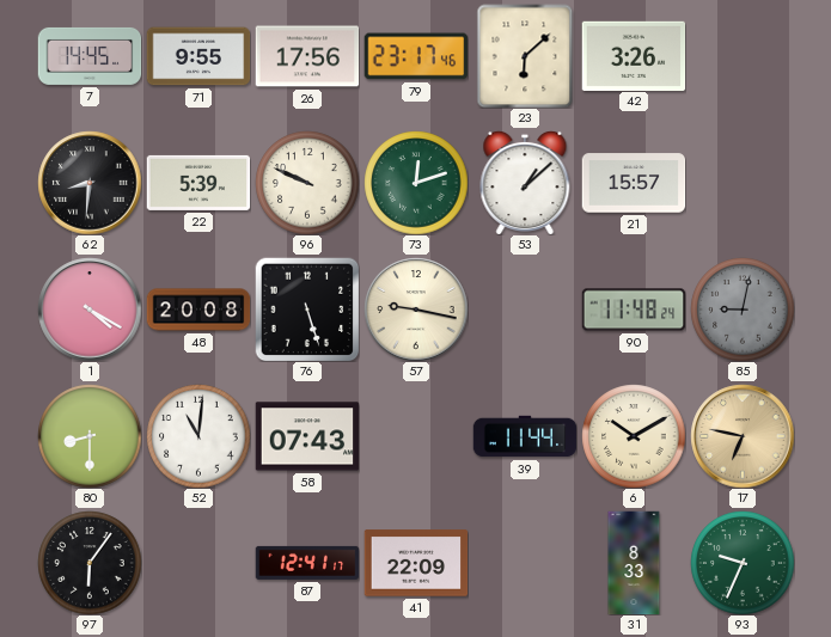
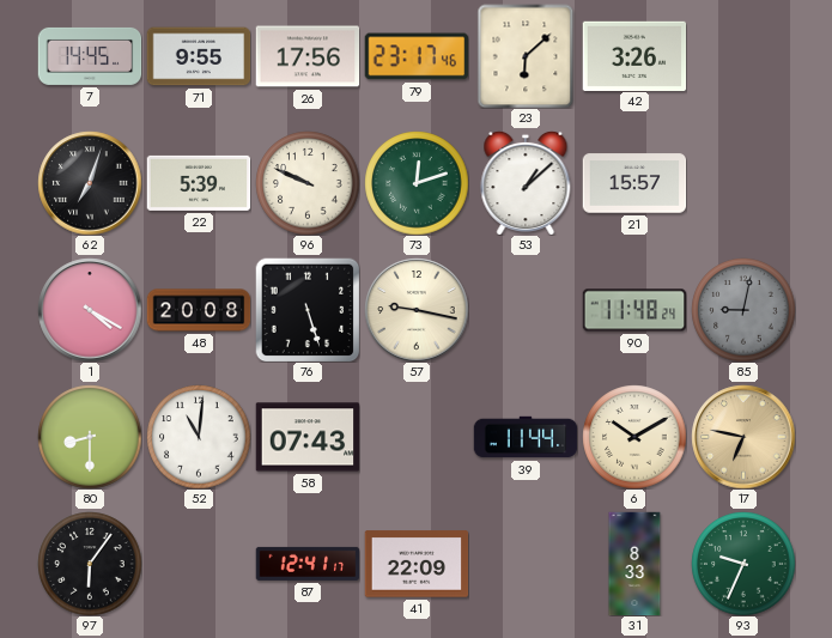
62: 8:31 -> 7:03
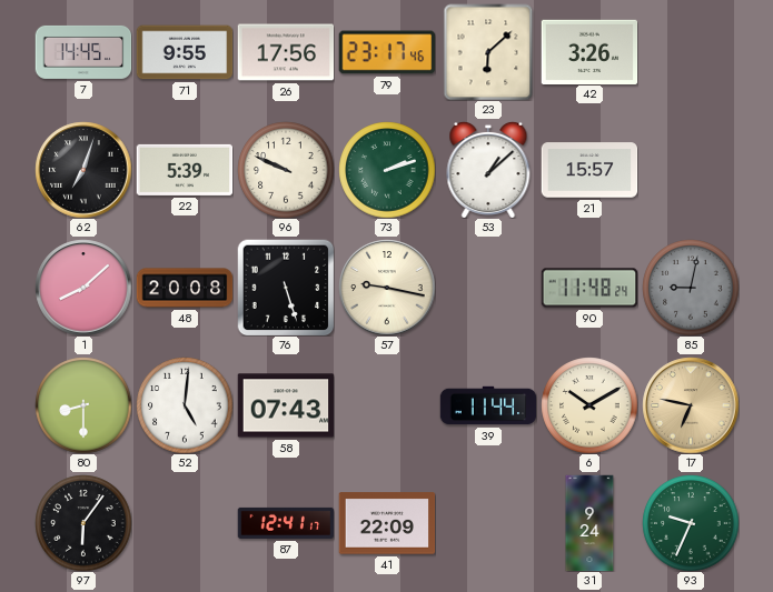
73: 12:12 -> 2:12
1: 4:20 -> 8:08
52: 11:01 -> 5:01
31: 8:33 -> 9:24
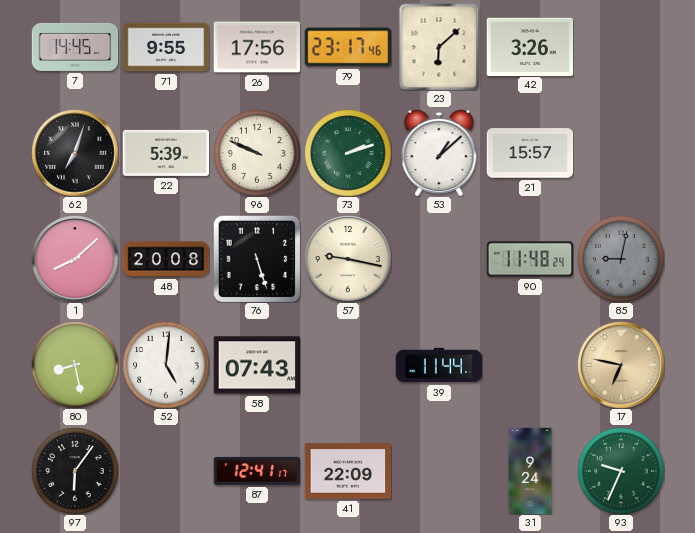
80: 8:30 -> 8:28
6: 10:10 -> none
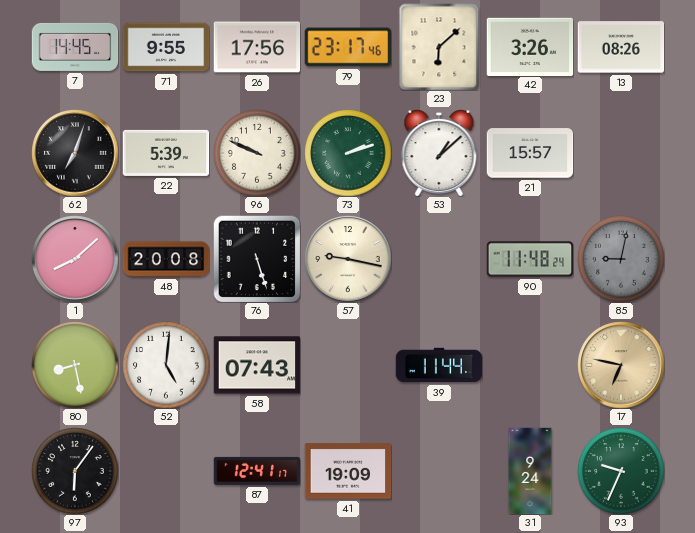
13: none -> 08:26
41: 22:09 -> 19:09
